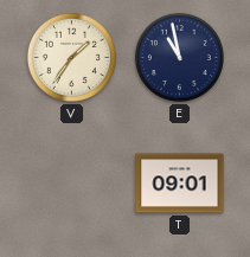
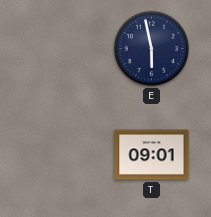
V: 1:36 -> none
E: 10:58 -> 5:58
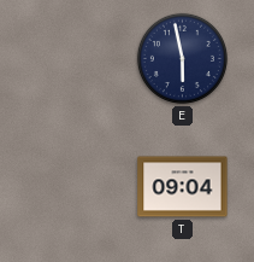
T: 09:01 -> 09:04
